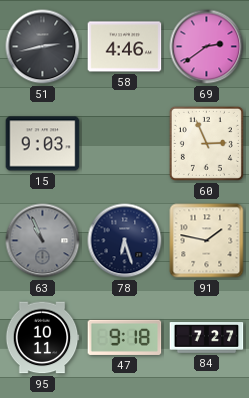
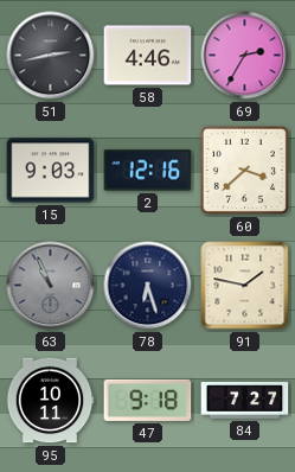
69: 2:39 -> 2:35
2: none -> 12:16
60: 2:56 -> 3:38
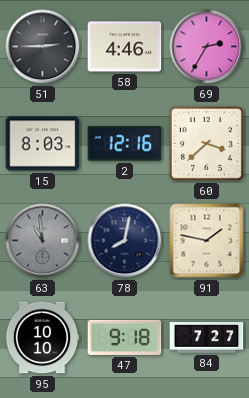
51: 2:43 -> 2:45
15: 9:03 -> 8:03
63: 10:56 -> 10:59
78: 6:27 -> 8:02
95: 10:11 -> 10:10
